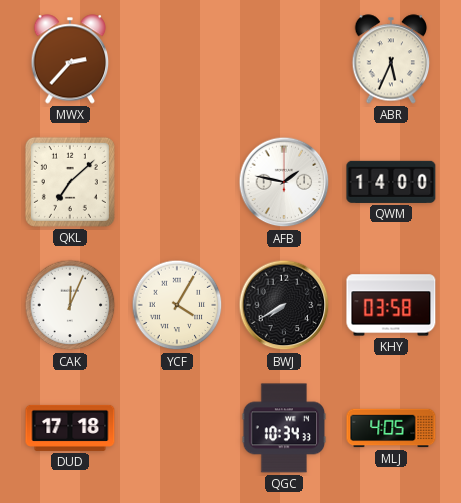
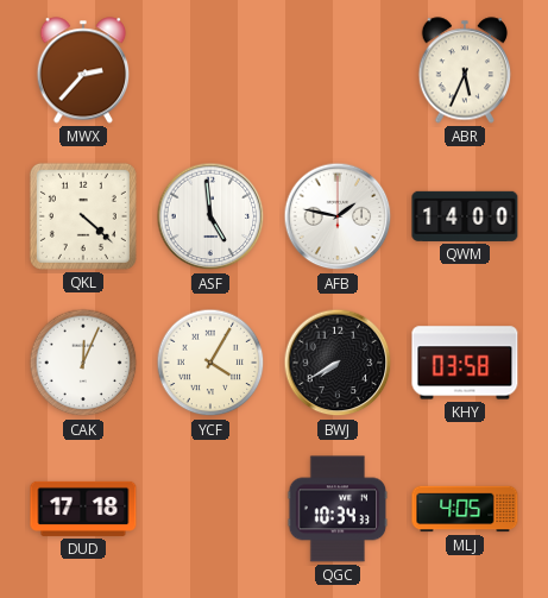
QKL: 7:08 -> 4:22
ASF: none -> 4:59
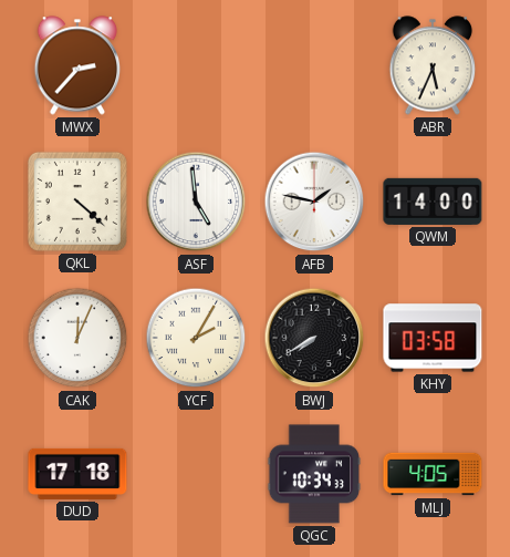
YCF: 4:05 -> 2:05
